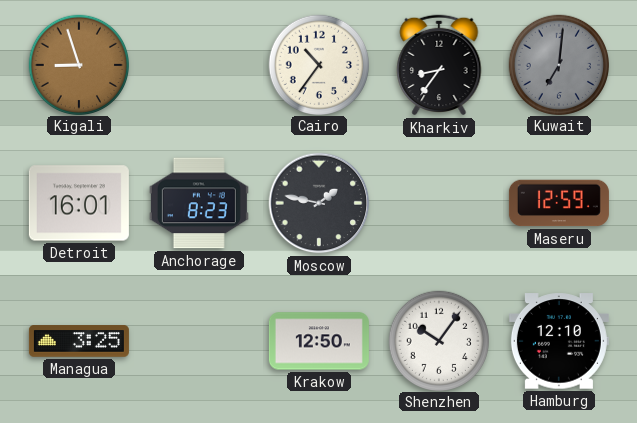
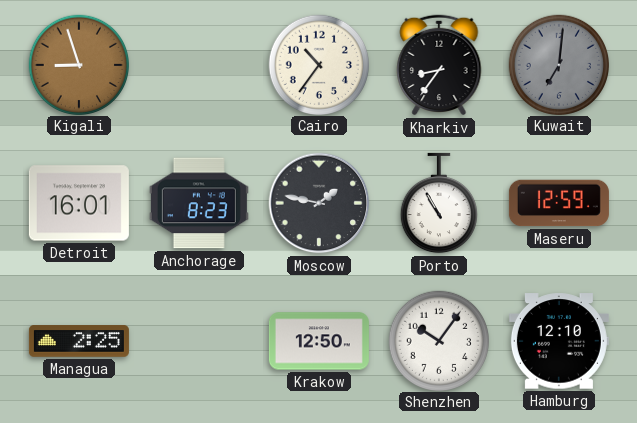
Porto: none -> 10:55
Managua: 3:25 -> 2:25
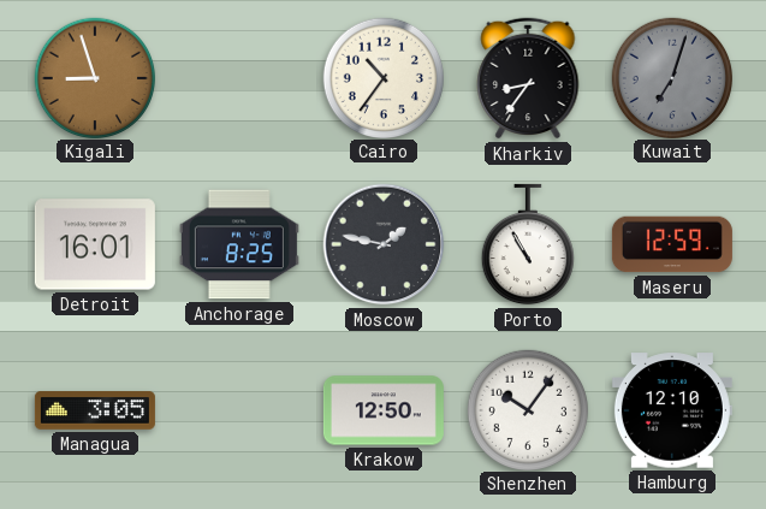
Kuwait: 7:01 -> 7:03
Anchorage: 8:23 -> 8:25
Managua: 2:25 -> 3:05
